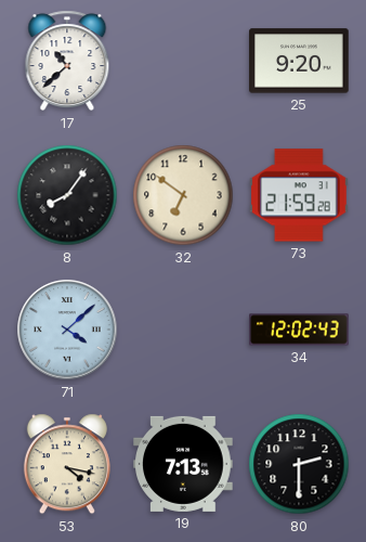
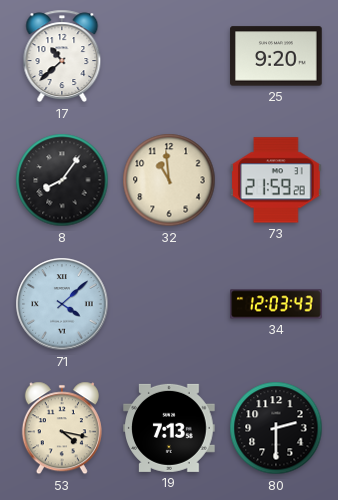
32: 6:51 -> 10:59
34: 12:02 -> 12:03
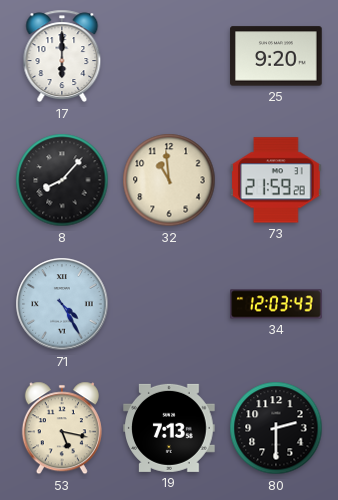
17: 10:38 -> 6:00
8: 8:06 -> 8:07
71: 4:08 -> 4:25
53: 4:17 -> 5:17
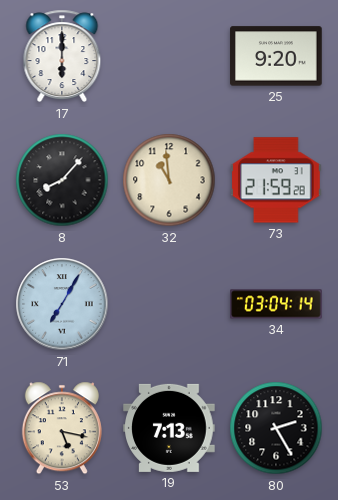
71: 4:25 -> 7:05
34: 12:03 -> 03:04
80: 2:30 -> 2:25
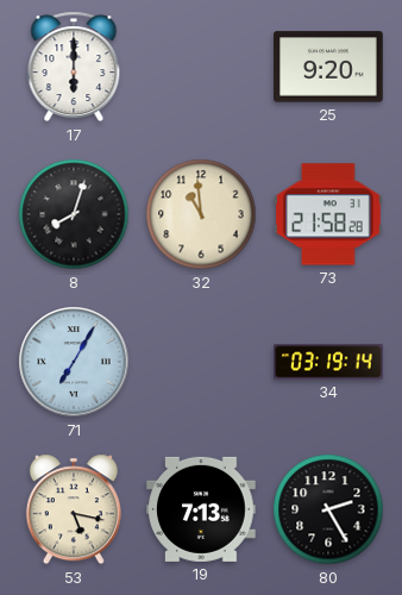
8: 8:07 -> 8:03
73: 21:59 -> 21:58
34: 03:04 -> 03:19
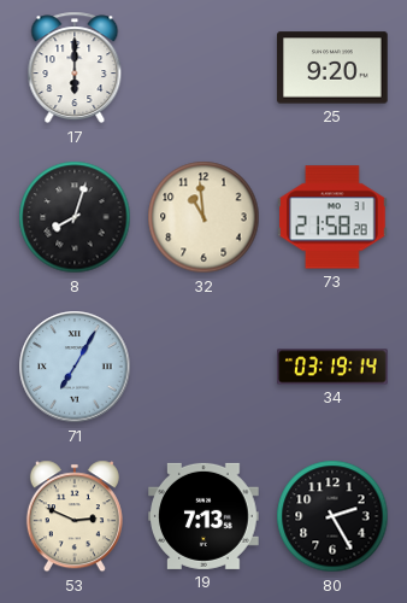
53: 5:17 -> 2:49
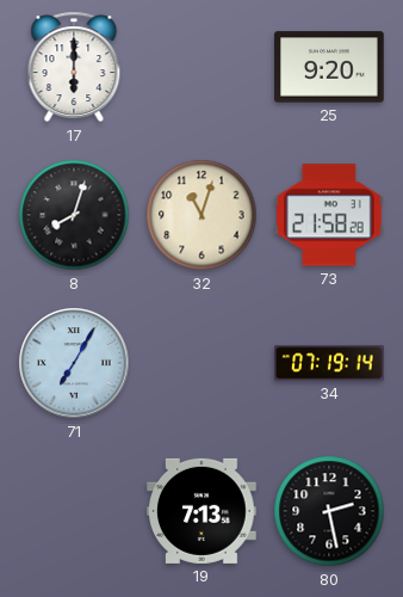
32: 10:59 -> 11:03
34: 03:19 -> 07:19
53: 2:49 -> none
80: 2:25 -> 2:28
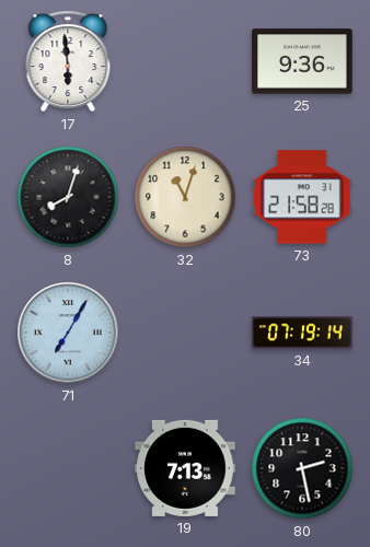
17: 6:00 -> 5:59
25: 9:20 -> 9:36
